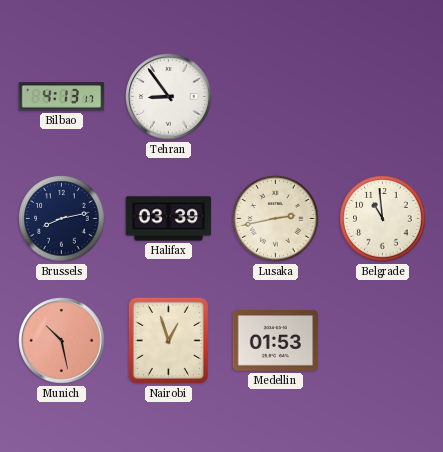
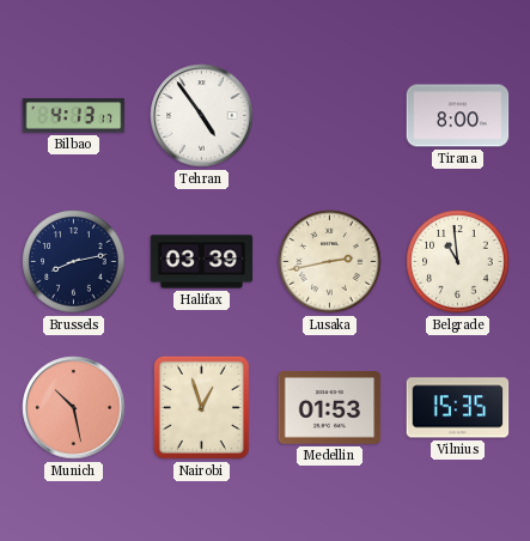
Tehran: 8:54 -> 4:54
Tirana: none -> 8:00
Vilnius: none -> 15:35
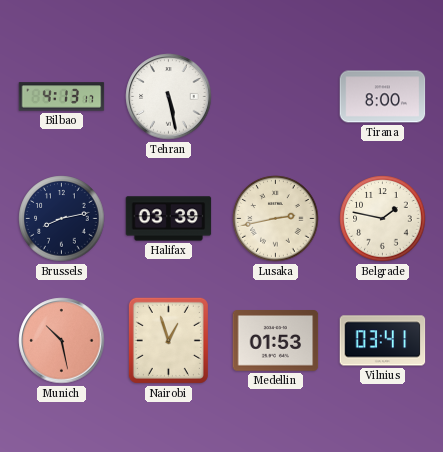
Tehran: 4:54 -> 5:28
Belgrade: 10:59 -> 1:47
Vilnius: 15:35 -> 03:41
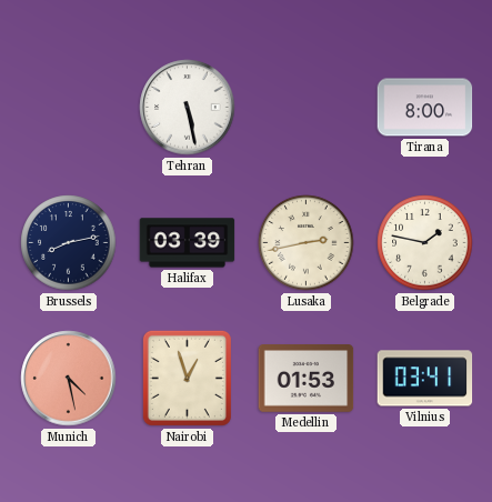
Bilbao: 4:13 -> none
Munich: 10:28 -> 4:28
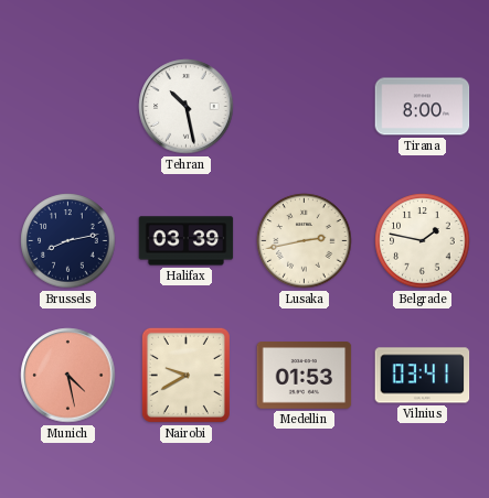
Tehran: 5:28 -> 10:28
Nairobi: 12:57 -> 9:40
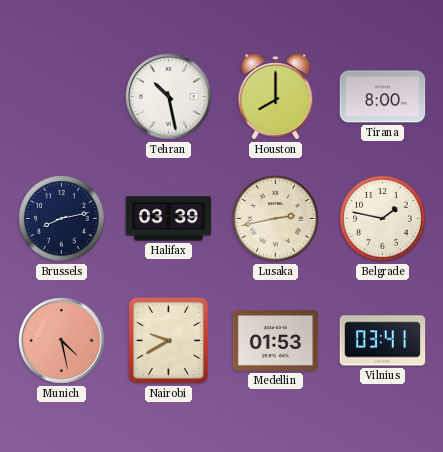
Houston: none -> 8:00
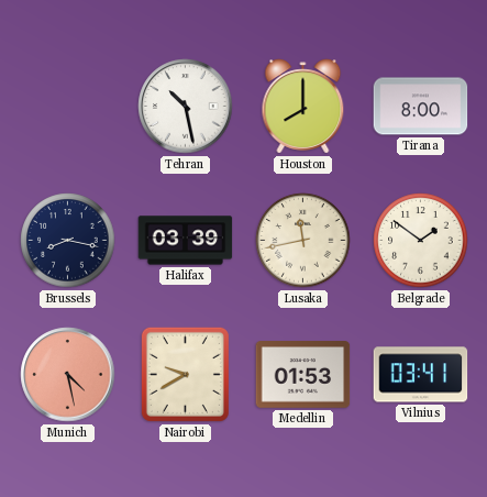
Brussels: 8:13 -> 8:17
Lusaka: 2:43 -> 11:43
Belgrade: 1:47 -> 1:51
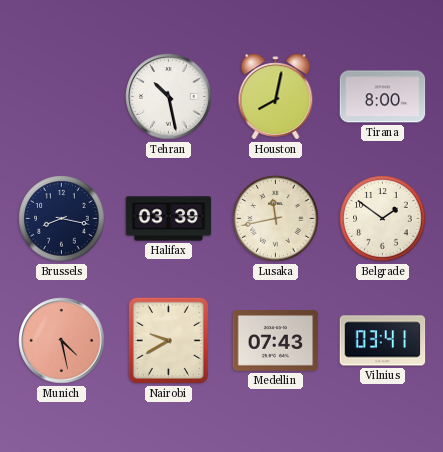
Houston: 8:00 -> 8:02
Medellin: 01:53 -> 07:43
